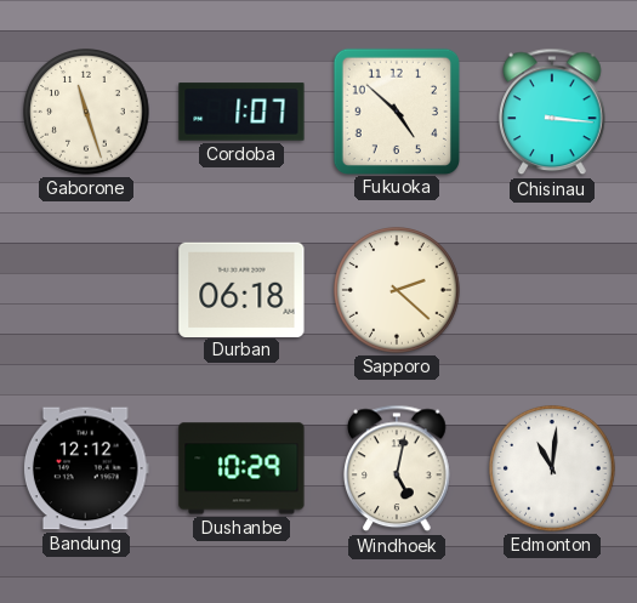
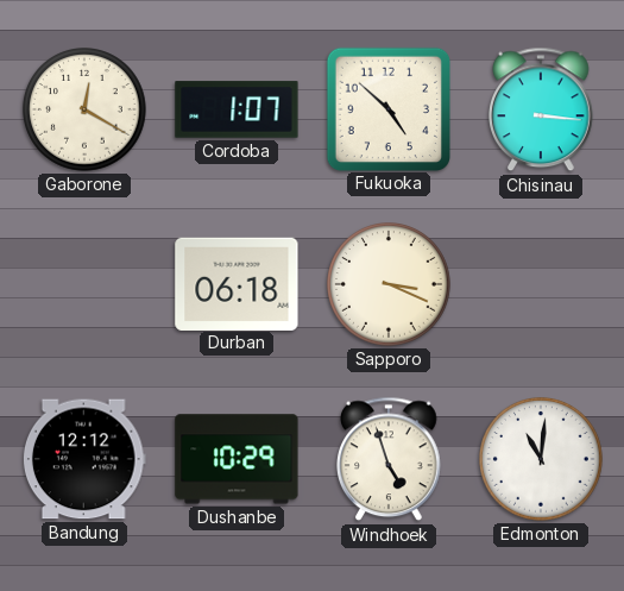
Gaborone: 11:27 -> 12:20
Sapporo: 2:22 -> 3:19
Windhoek: 5:02 -> 4:57
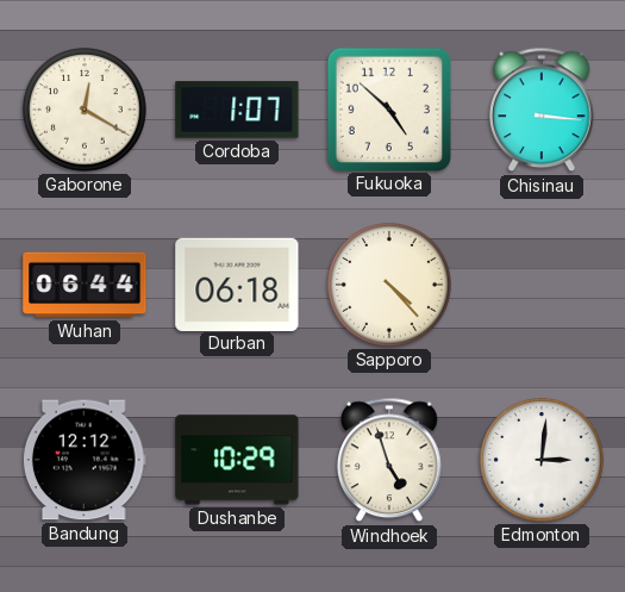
Wuhan: none -> 06:44
Sapporo: 3:19 -> 4:23
Edmonton: 11:01 -> 3:01
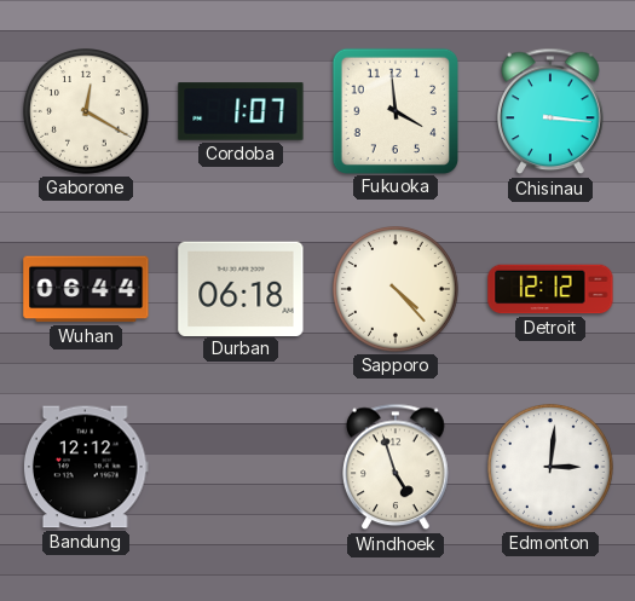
Fukuoka: 4:52 -> 3:59
Detroit: none -> 12:12
Dushanbe: 10:29 -> none
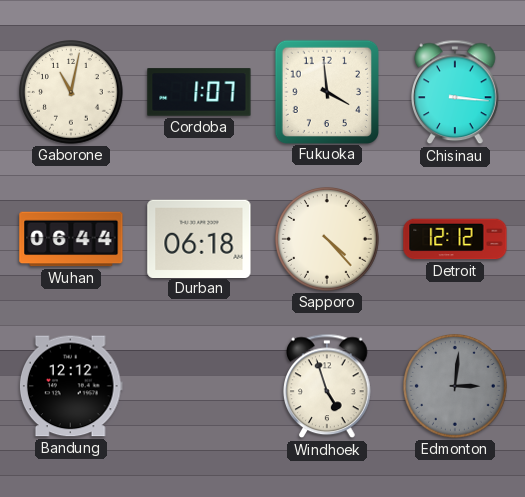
Gaborone: 12:20 -> 11:02
Edmonton dial: white -> grey
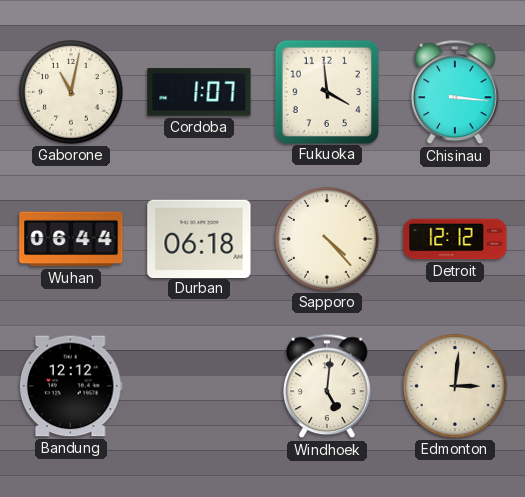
Windhoek: 4:57 -> 5:01
Edmonton dial: grey -> cream
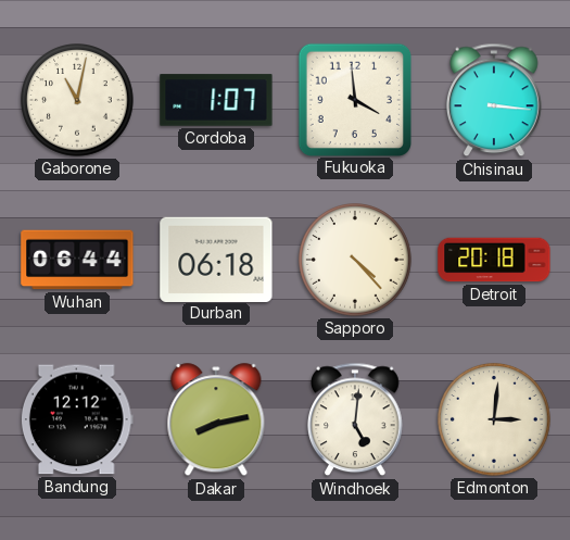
Detroit: 12:12 -> 20:18
Dakar: none -> 8:13
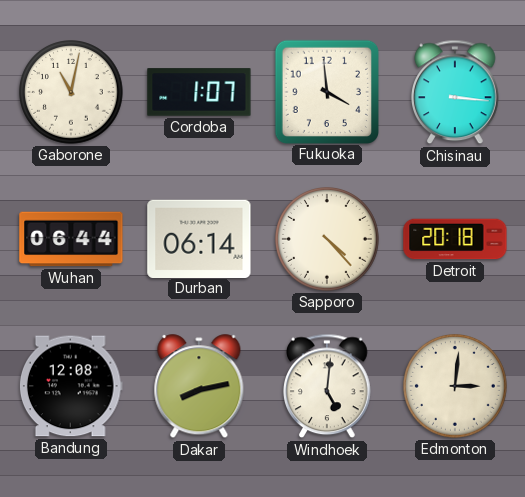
Durban: 06:18 -> 06:14
Bandung: 12:12 -> 12:08
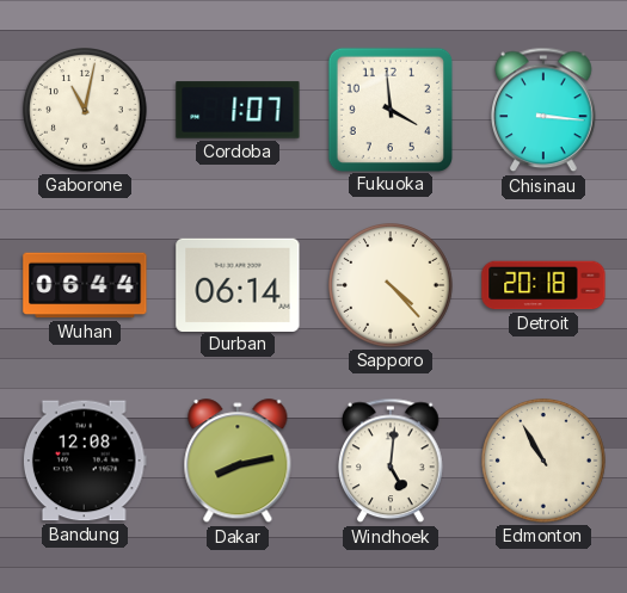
Edmonton: 3:01 -> 10:55
